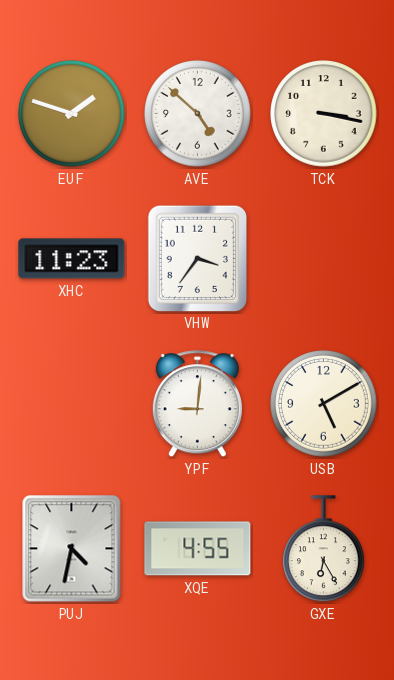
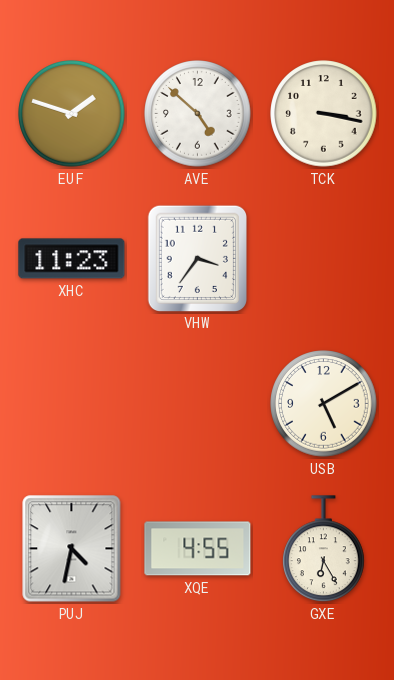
YPF: 9:01 -> none
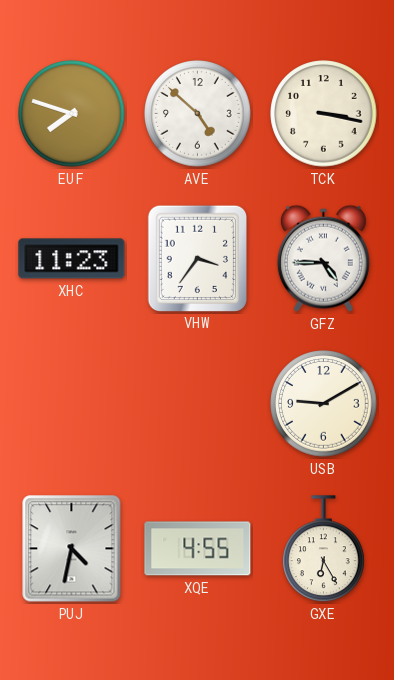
EUF: 1:48 -> 7:48
GFZ: none -> 4:45
USB: 5:10 -> 9:10
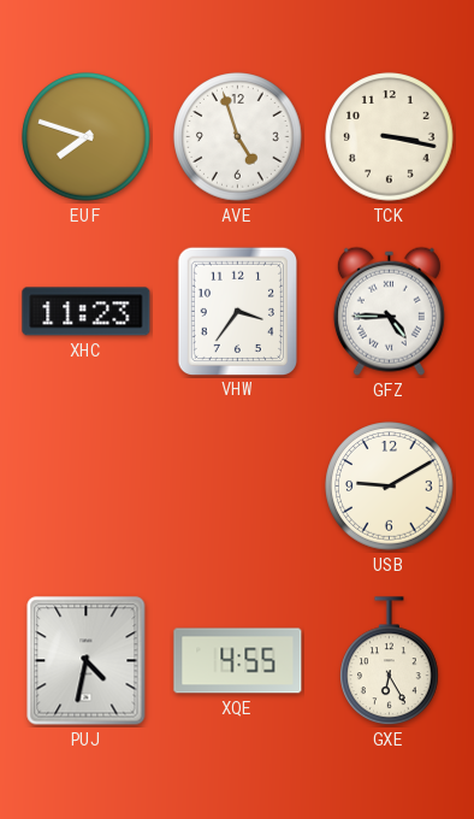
AVE: 4:52 -> 4:57
